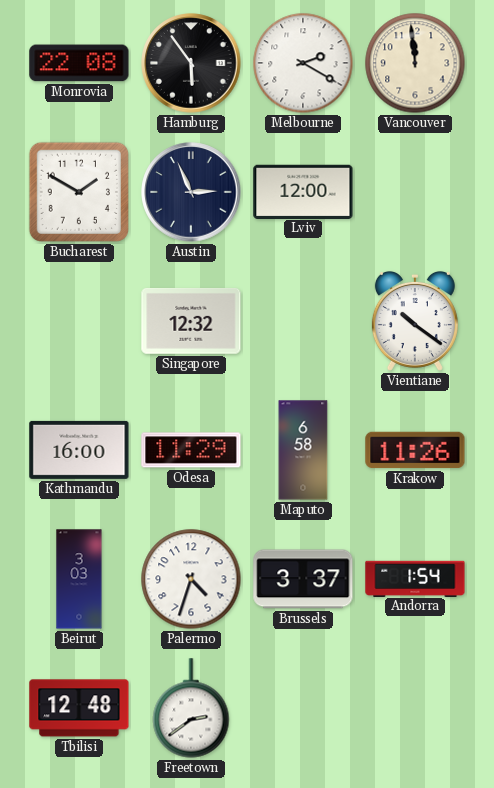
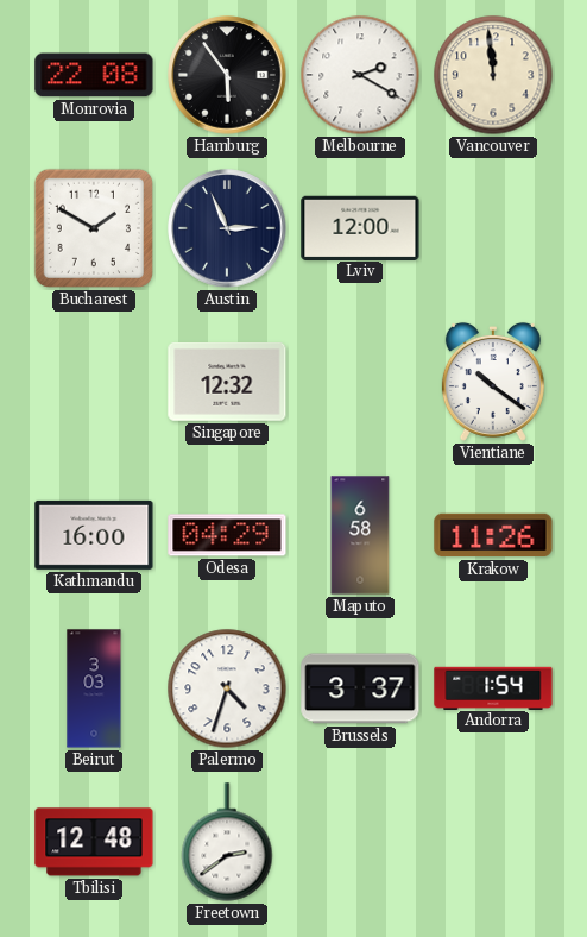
Odesa: 11:29 -> 04:29
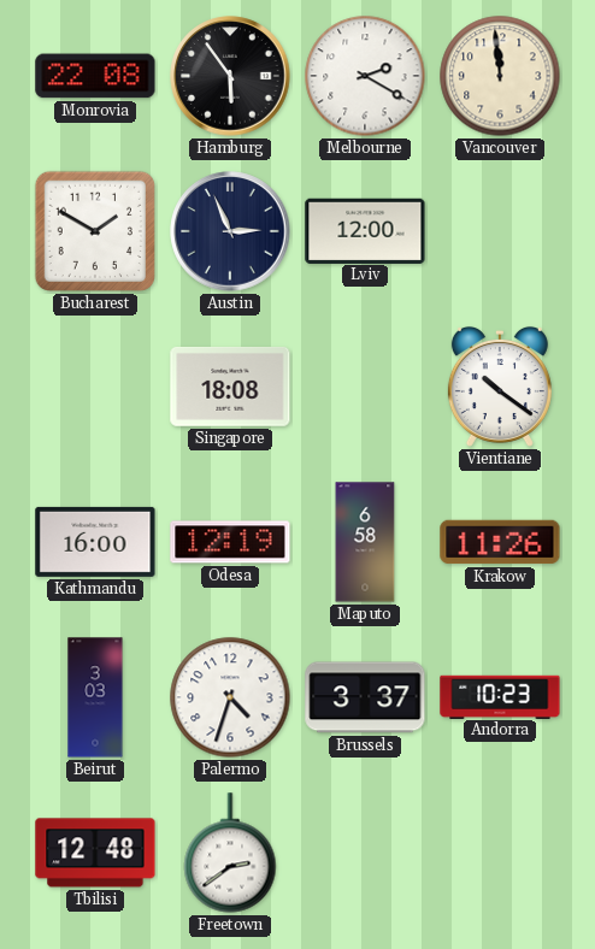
Singapore: 12:32 -> 18:08
Odesa: 04:29 -> 12:19
Andorra: 1:54 -> 10:23
